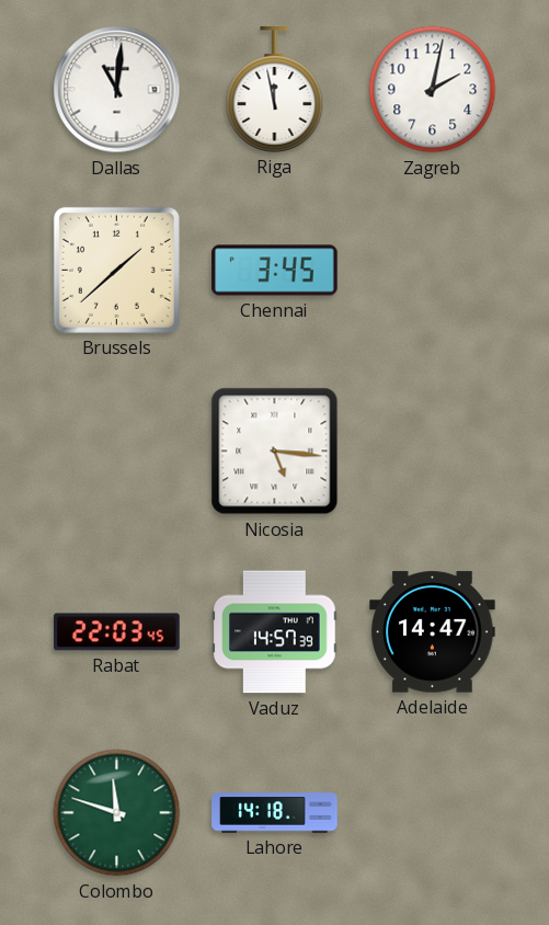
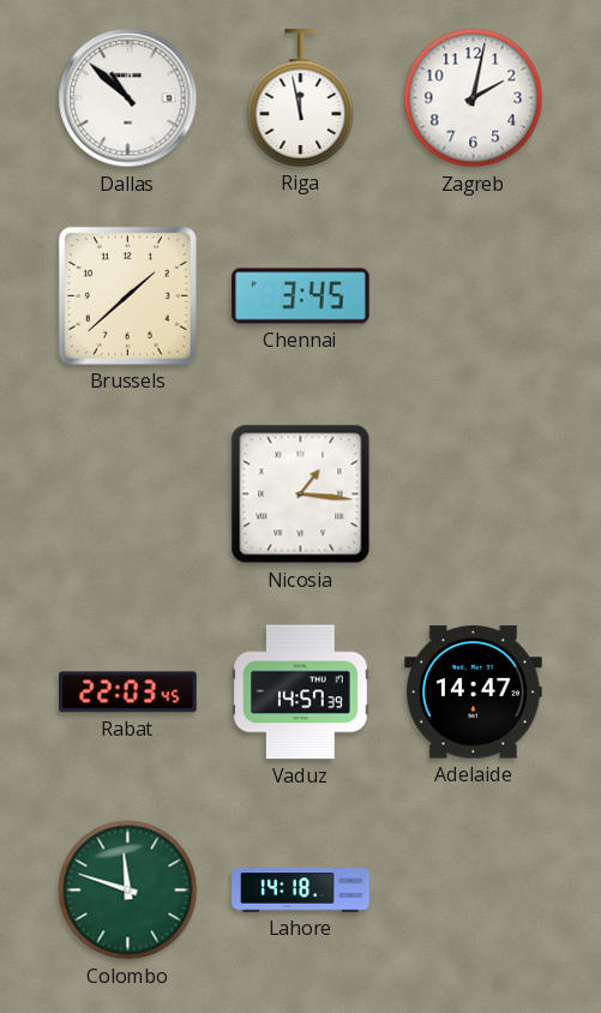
Dallas: 11:01 -> 10:52
Nicosia: 5:16 -> 1:16
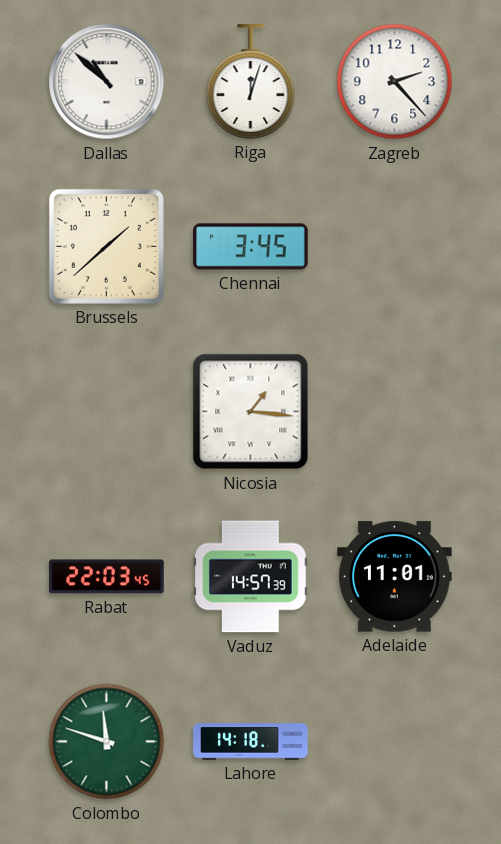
Riga: 11:58 -> 12:03
Zagreb: 2:02 -> 2:23
Adelaide: 14:47 -> 11:01
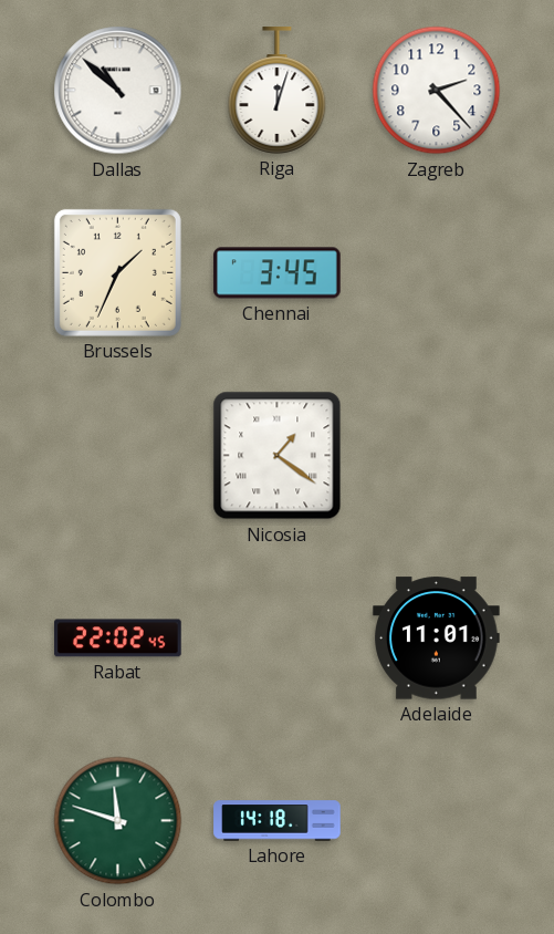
Brussels: 1:38 -> 1:34
Nicosia: 1:16 -> 1:21
Rabat: 22:03 -> 22:02
Vaduz: 14:57 -> none
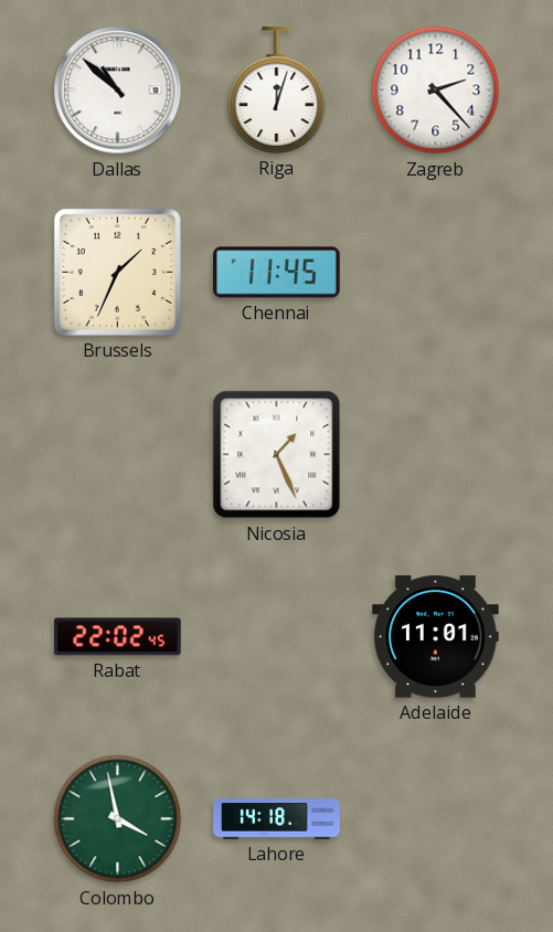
Chennai: 3:45 -> 11:45
Nicosia: 1:21 -> 1:26
Colombo: 11:48 -> 3:58
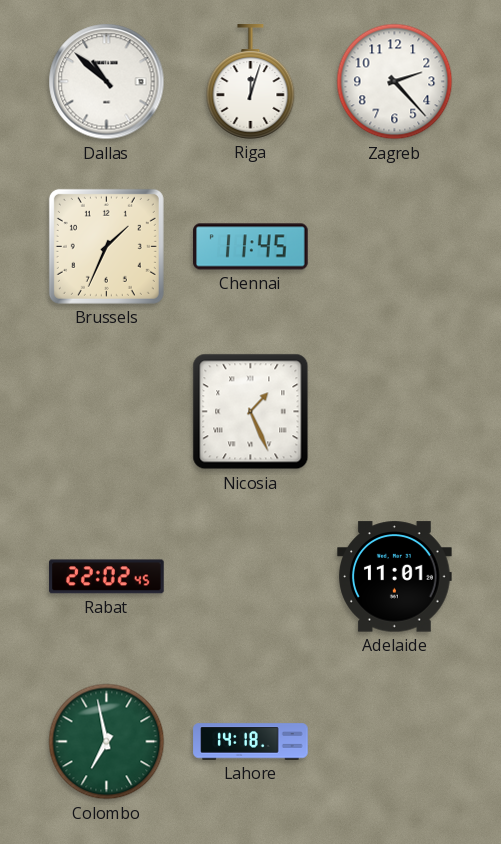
Colombo: 3:58 -> 6:58
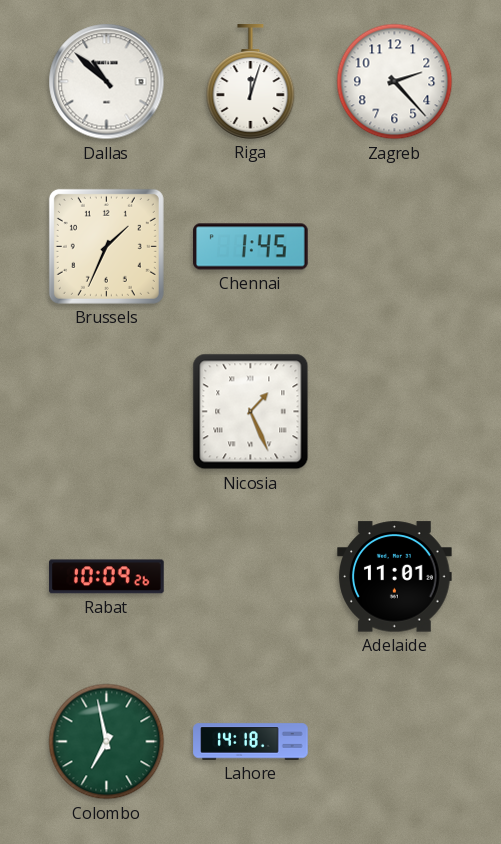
Chennai: 11:45 -> 1:45
Rabat: 22:02 -> 10:09
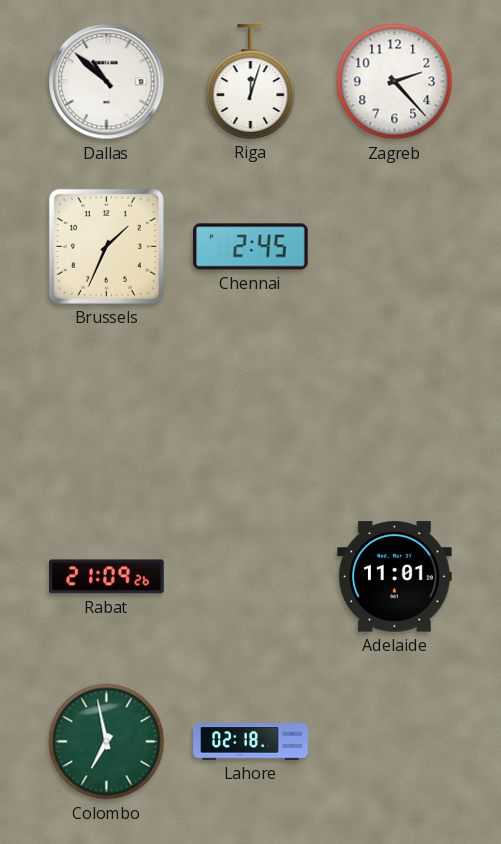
Chennai: 1:45 -> 2:45
Nicosia: 1:26 -> none
Rabat: 10:09 -> 21:09
Lahore: 14:18 -> 02:18
